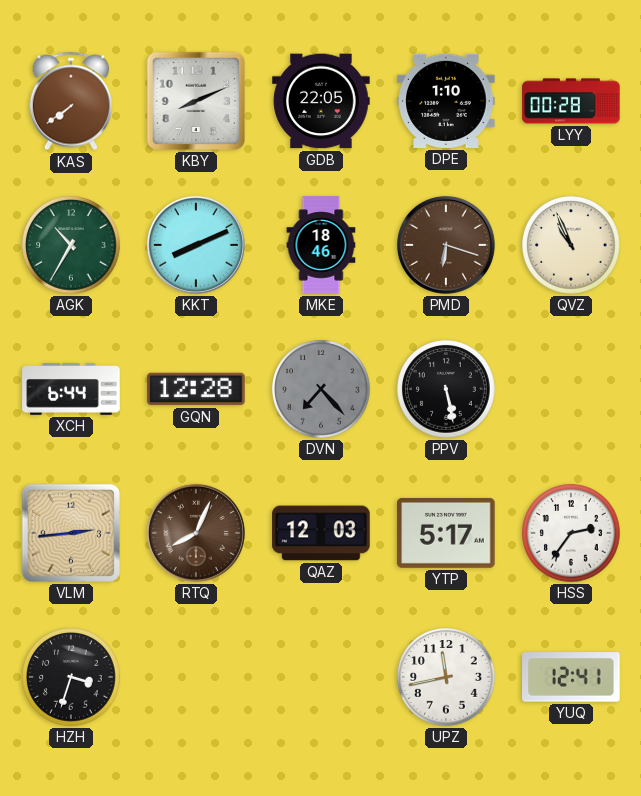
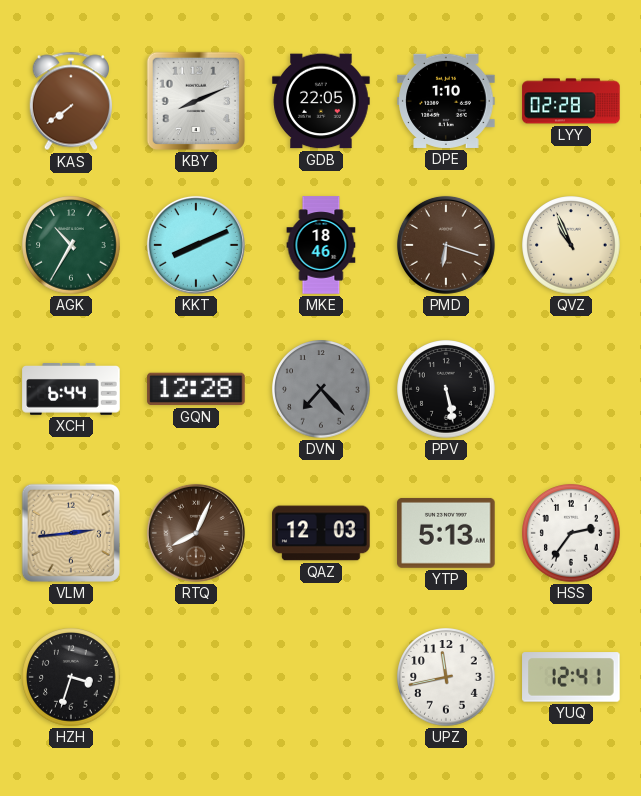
LYY: 00:28 -> 02:28
YTP: 5:17 -> 5:13
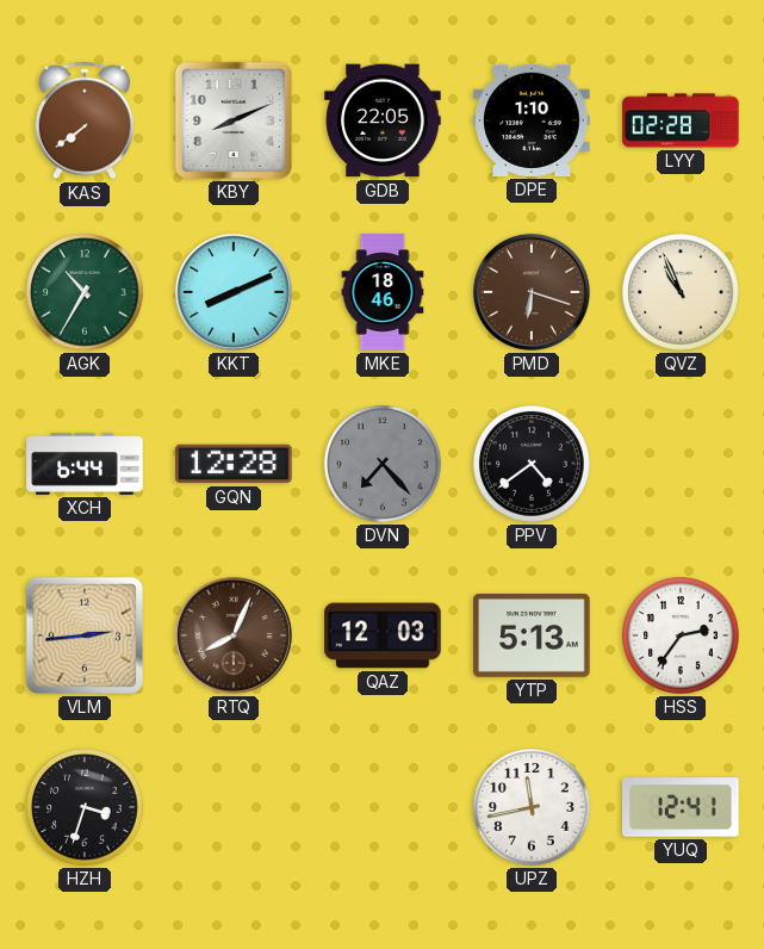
PPV: 5:28 -> 4:39
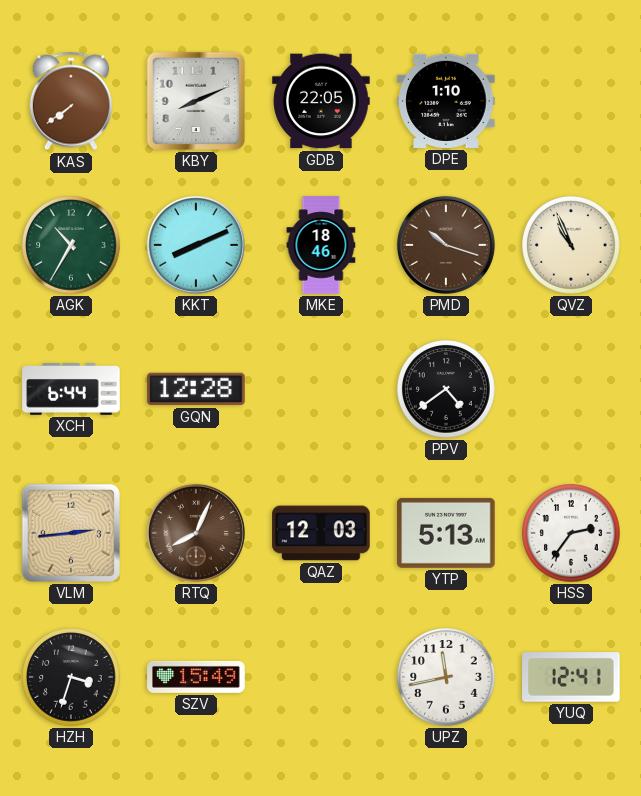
LYY: 02:28 -> none
PMD: 6:18 -> 10:18
DVN: 7:23 -> none
SZV: none -> 15:49
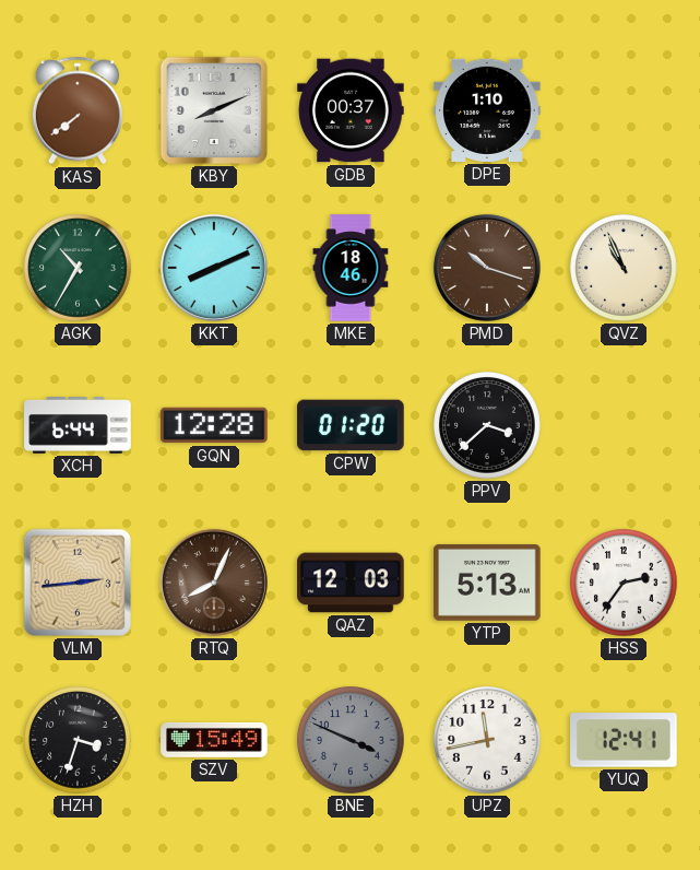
GDB: 22:05 -> 00:37
CPW: none -> 01:20
PPV: 4:39 -> 3:38
BNE: none -> 3:49
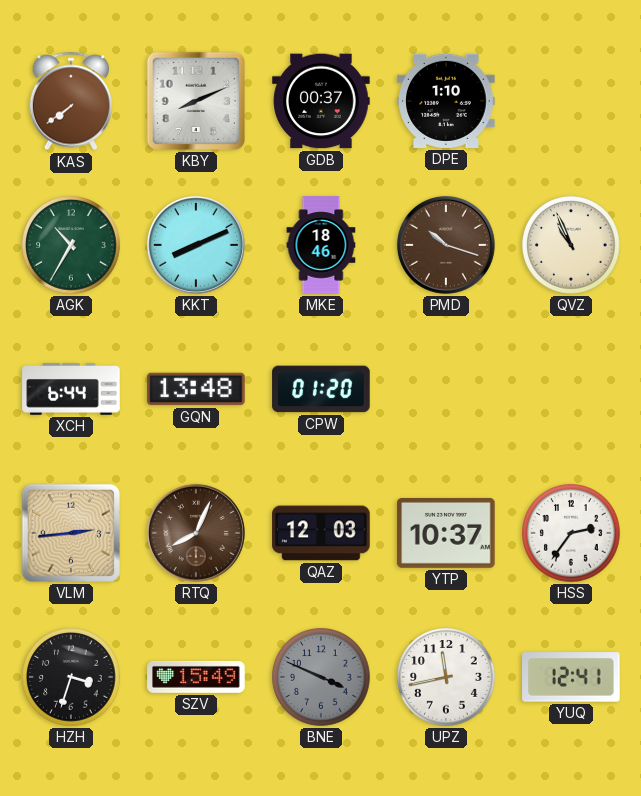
GQN: 12:28 -> 13:48
PPV: 3:38 -> none
YTP: 5:13 -> 10:37
